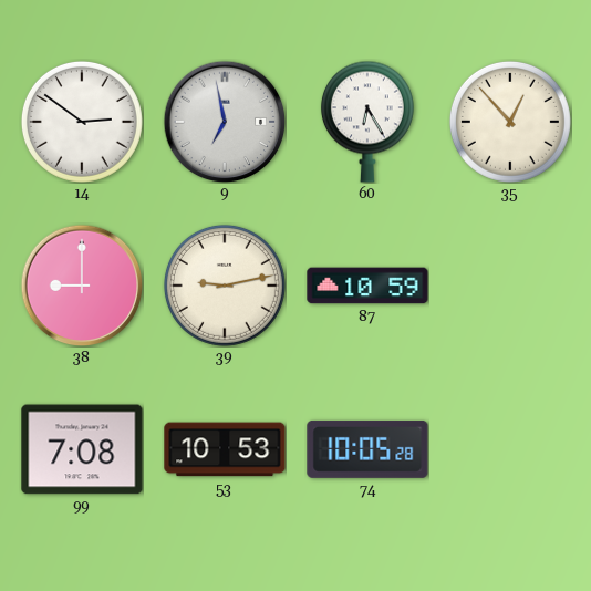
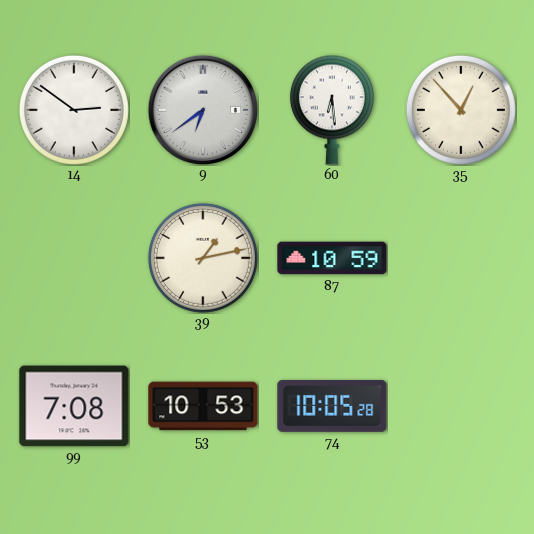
9: 6:58 -> 6:39
60: 6:25 -> 6:29
38: 9:00 -> none
39: 9:13 -> 1:13
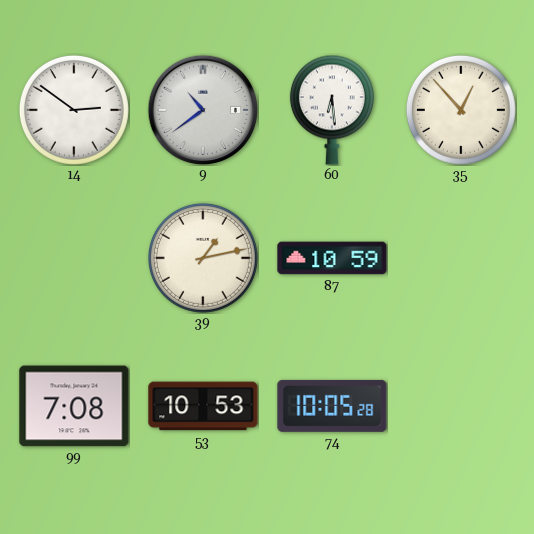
9: 6:39 -> 10:39
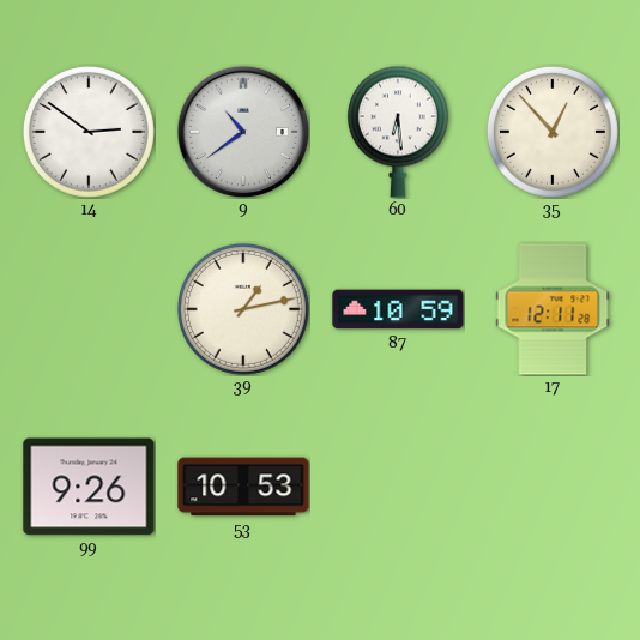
17: none -> 12:11
99: 7:08 -> 9:26
74: 10:05 -> none
